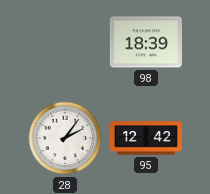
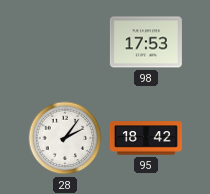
98: 18:39 -> 17:53
95: 12:42 -> 18:42
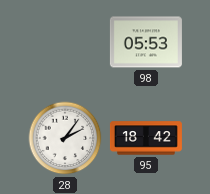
98: 17:53 -> 05:53
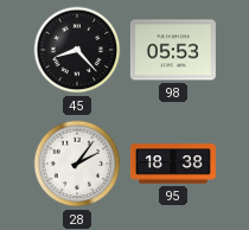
45: none -> 8:23
95: 18:42 -> 18:38
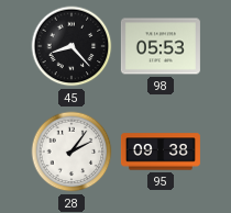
95: 18:38 -> 09:38
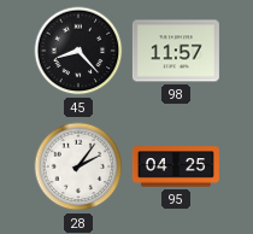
98: 05:53 -> 11:57
95: 09:38 -> 04:25
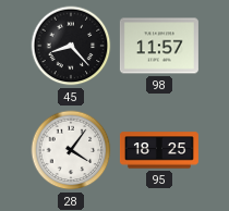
28: 2:06 -> 4:06
95: 04:25 -> 18:25
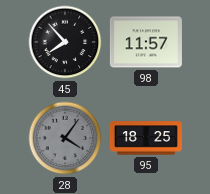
45: 8:23 -> 7:53
28 dial: white -> grey
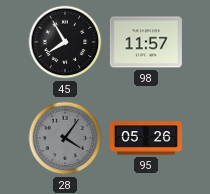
45: 7:53 -> 7:55
95: 18:25 -> 05:26
